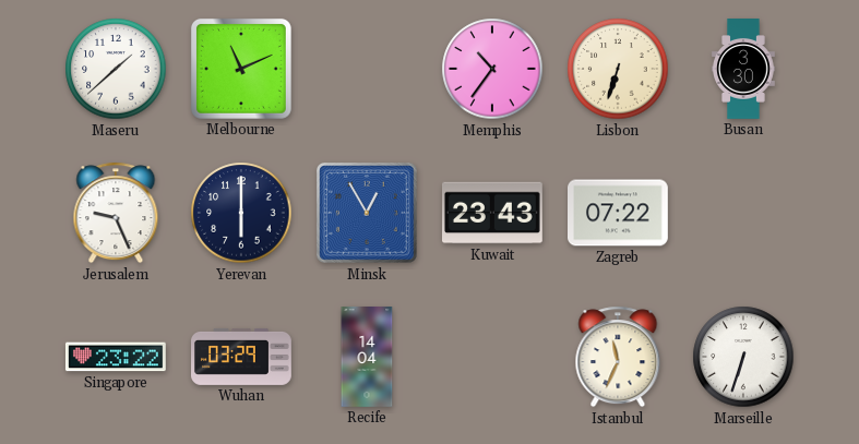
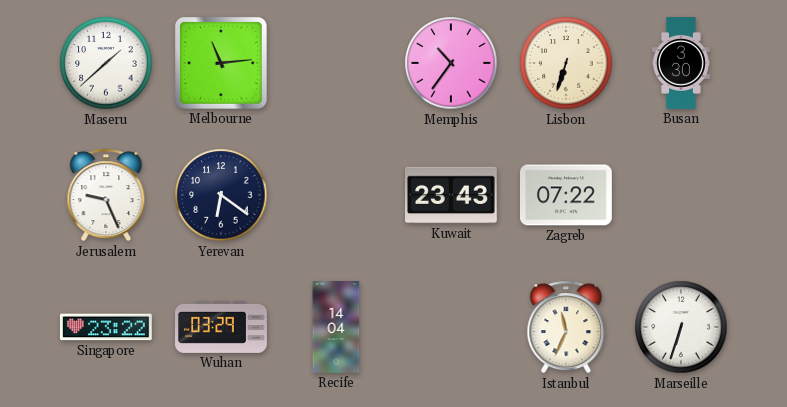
Melbourne: 11:11 -> 11:14
Yerevan: 6:00 -> 6:21
Minsk: 12:55 -> none
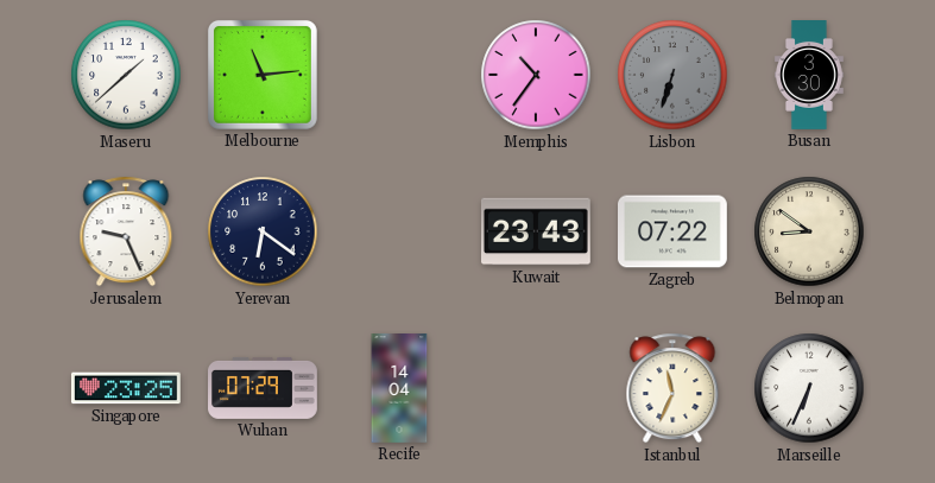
Lisbon dial: cream -> grey
Belmopan: none -> 8:51
Singapore: 23:22 -> 23:25
Wuhan: 03:29 -> 07:29
Marseille: 6:33 -> 6:34
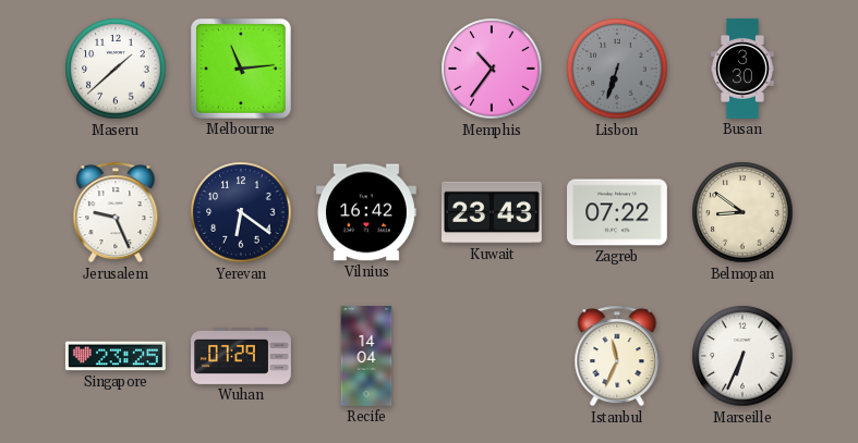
Vilnius: none -> 16:42
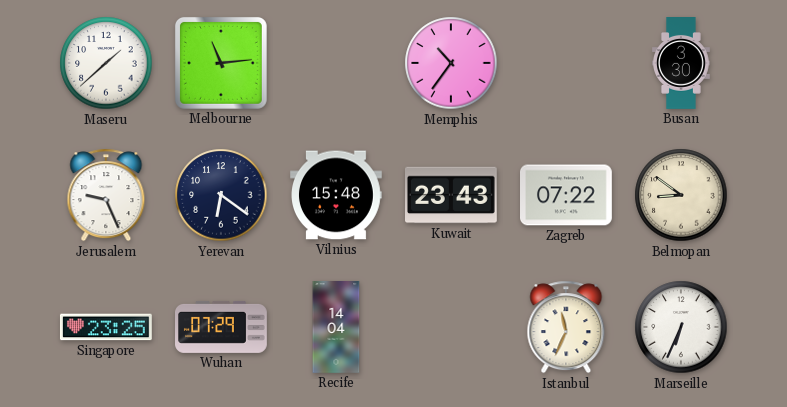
Lisbon: 6:33 -> none
Vilnius: 16:42 -> 15:48
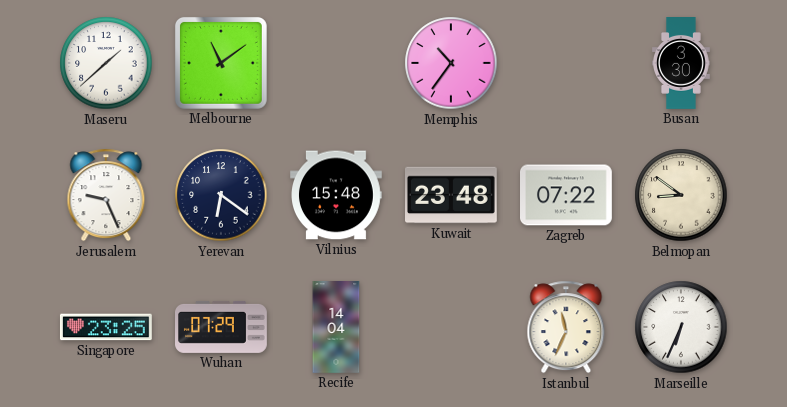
Melbourne: 11:14 -> 11:09
Kuwait: 23:43 -> 23:48
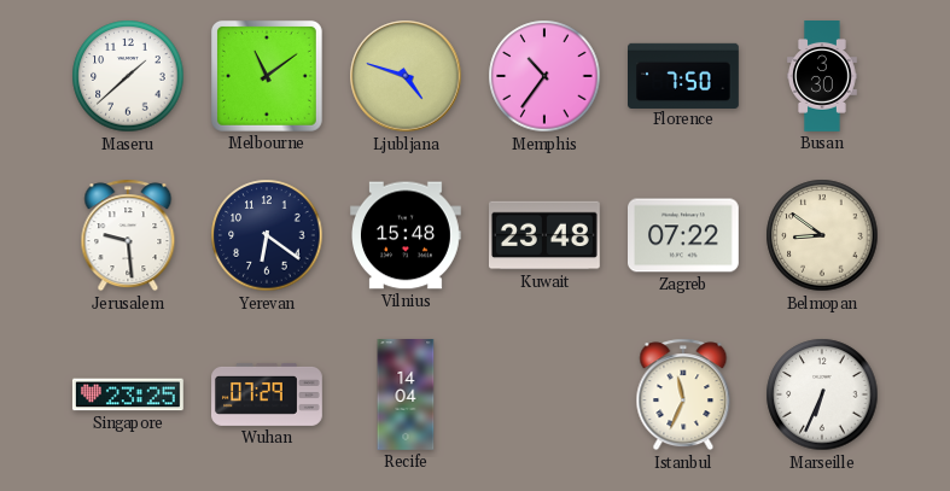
Ljubljana: none -> 4:48
Florence: none -> 7:50
Jerusalem: 9:26 -> 9:29
